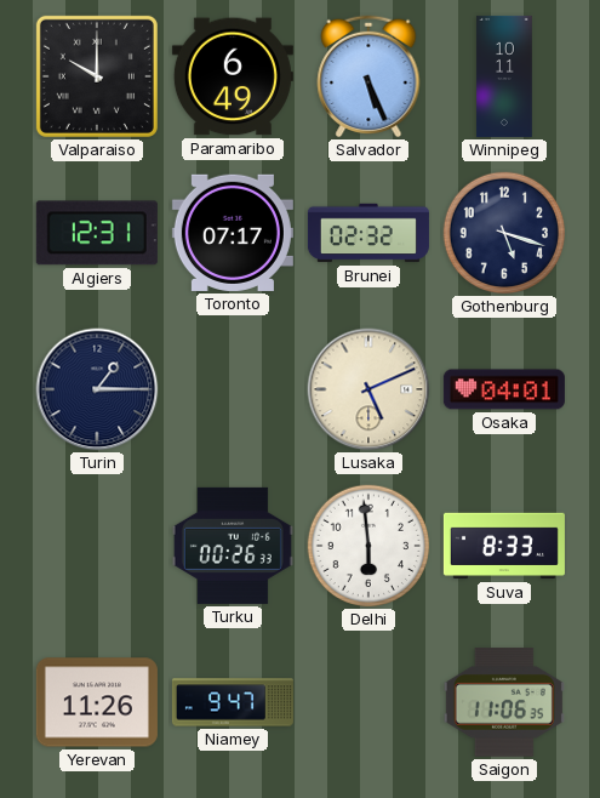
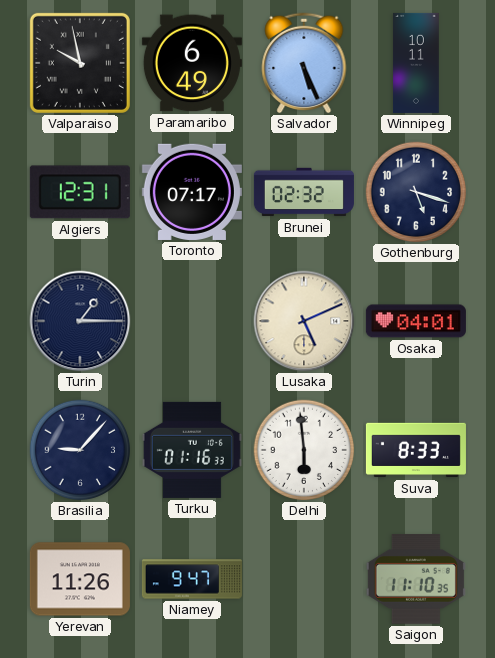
Valparaiso: 10:00 -> 9:58
Brasilia: none -> 9:07
Turku: 00:26 -> 01:16
Saigon: 11:06 -> 11:10
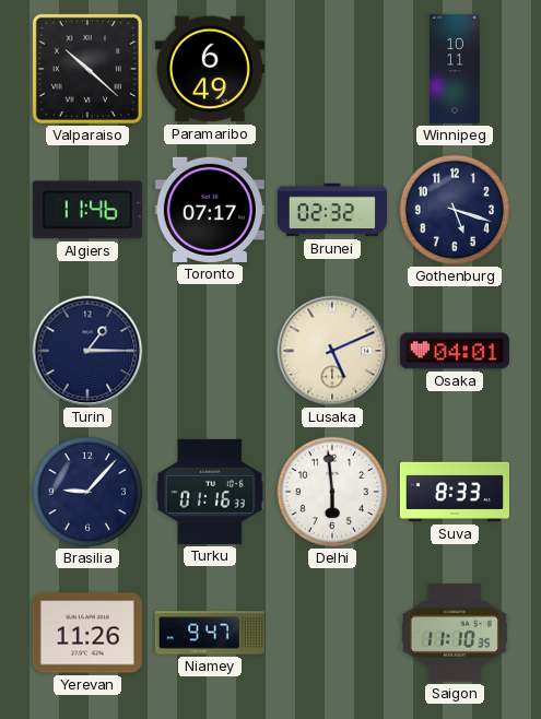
Valparaiso: 9:58 -> 10:22
Salvador: 5:26 -> none
Algiers: 12:31 -> 11:46
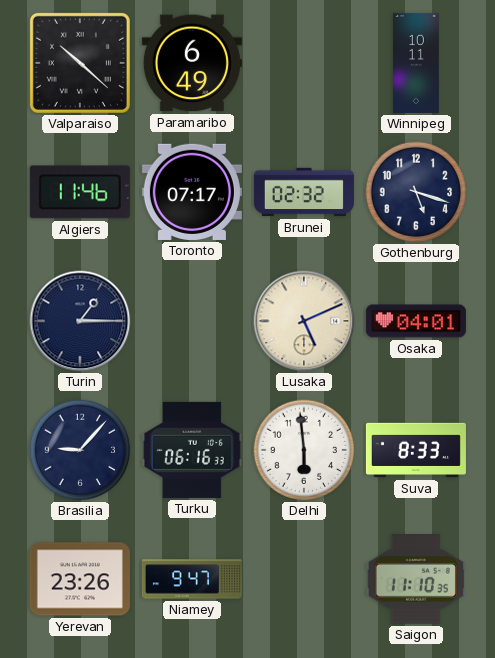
Turku: 01:16 -> 06:16
Yerevan: 11:26 -> 23:26
